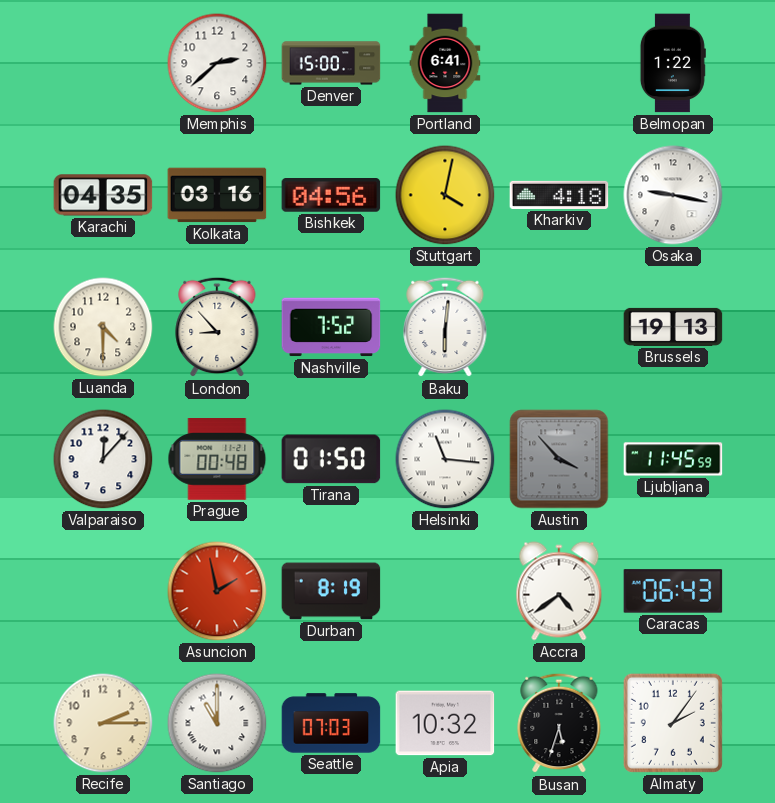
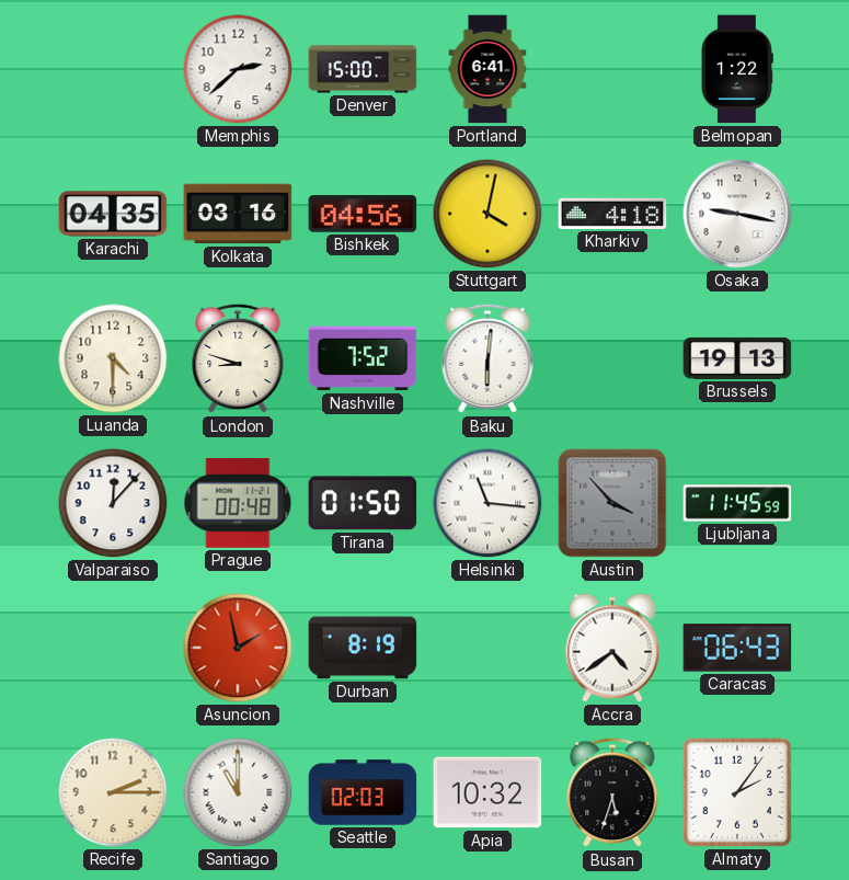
London: 8:53 -> 8:48
Seattle: 07:03 -> 02:03
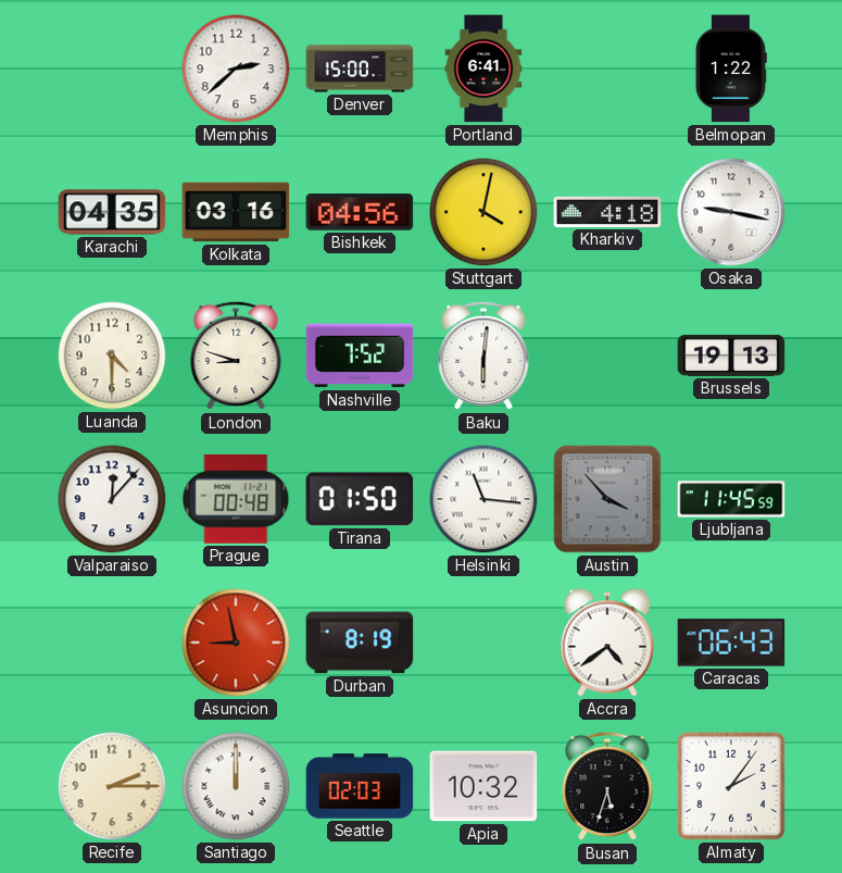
Asuncion: 1:58 -> 8:58
Santiago: 11:00 -> 12:00
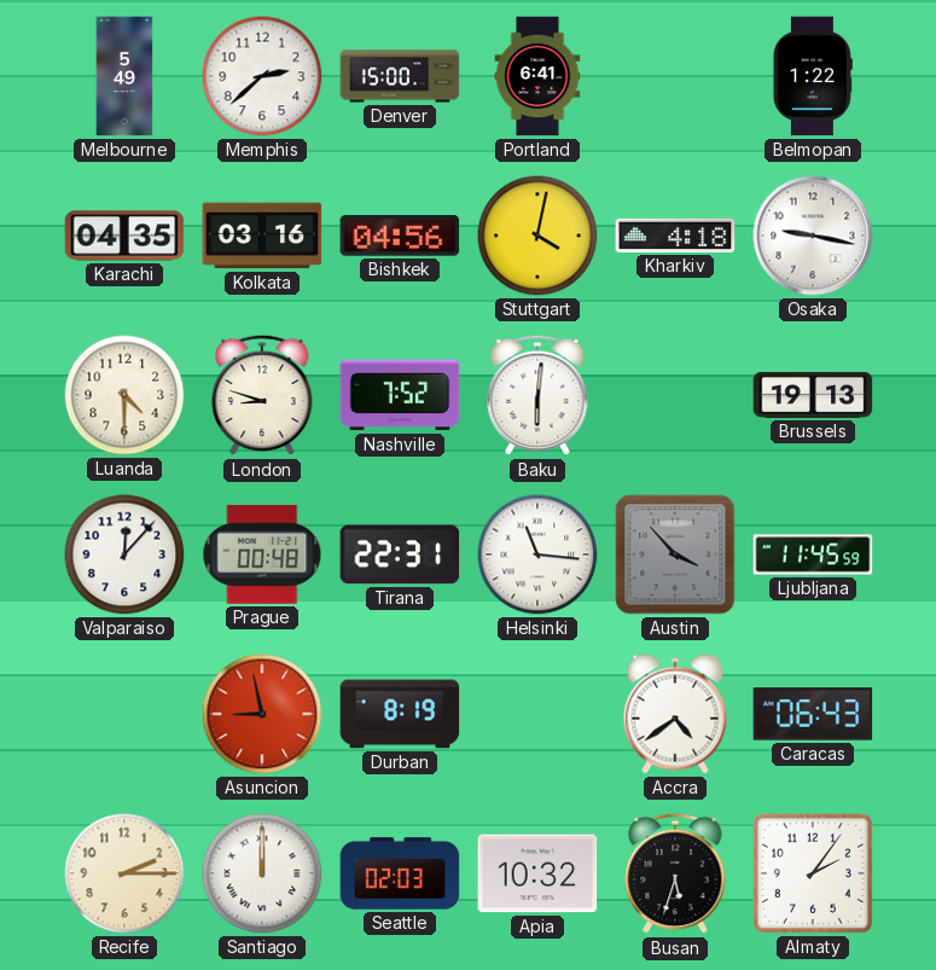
Melbourne: none -> 5:49
Tirana: 01:50 -> 22:31
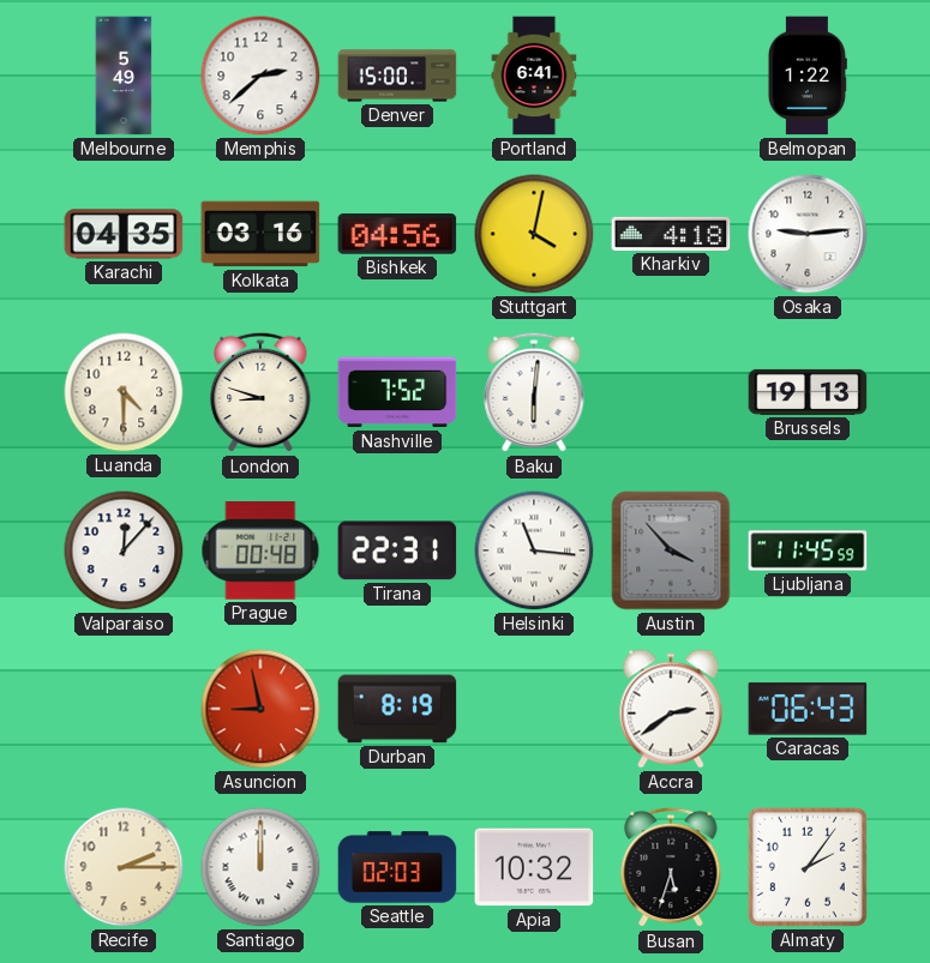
Osaka: 9:17 -> 9:14
Accra: 4:39 -> 2:39
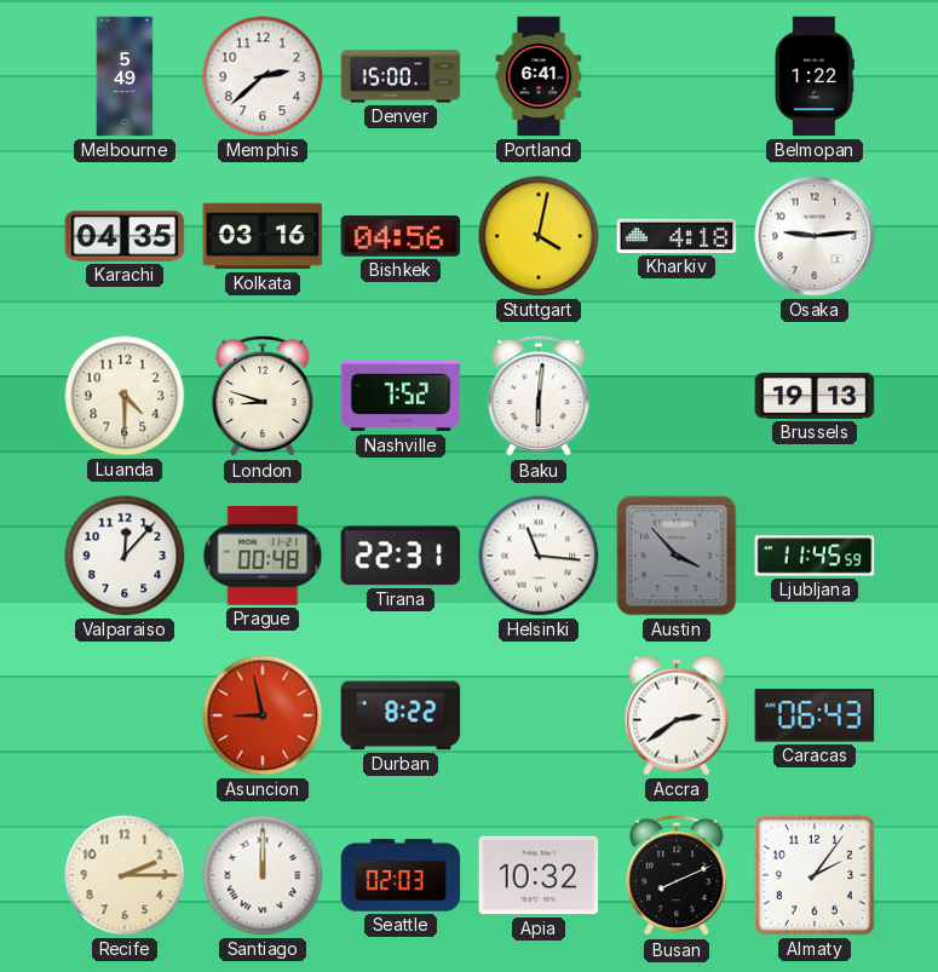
Durban: 8:19 -> 8:22
Busan: 5:33 -> 8:11
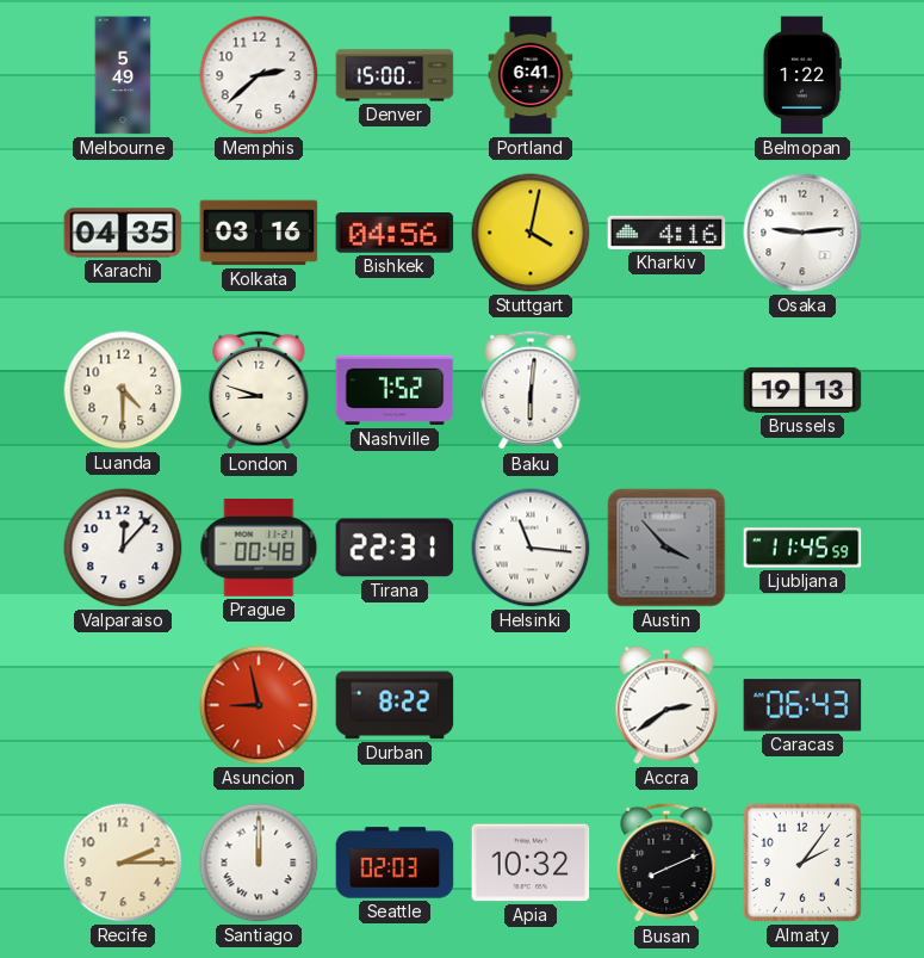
Kharkiv: 4:18 -> 4:16
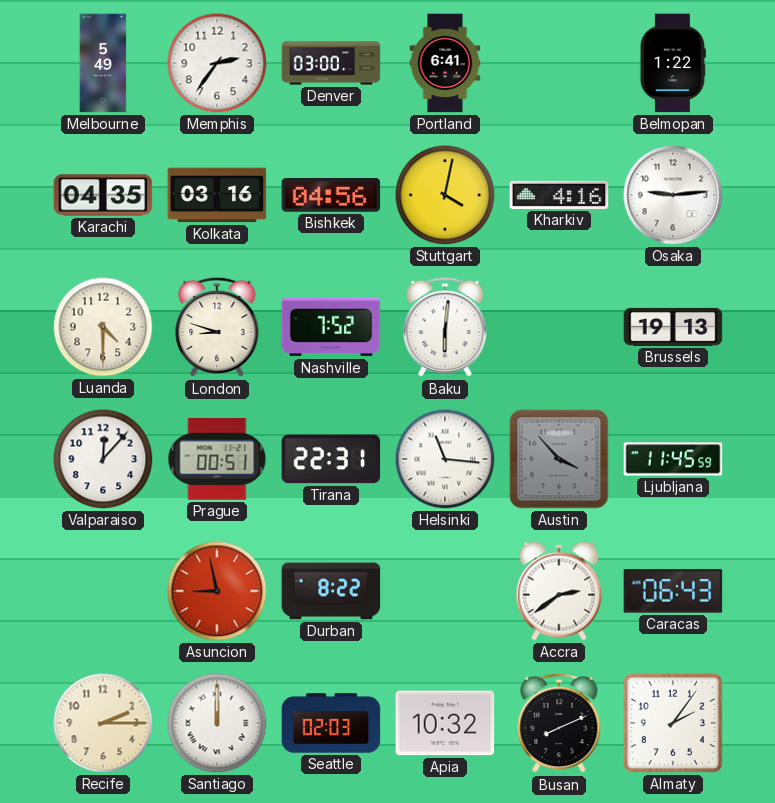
Memphis: 2:38 -> 2:36
Denver: 15:00 -> 03:00
Prague: 00:48 -> 00:51
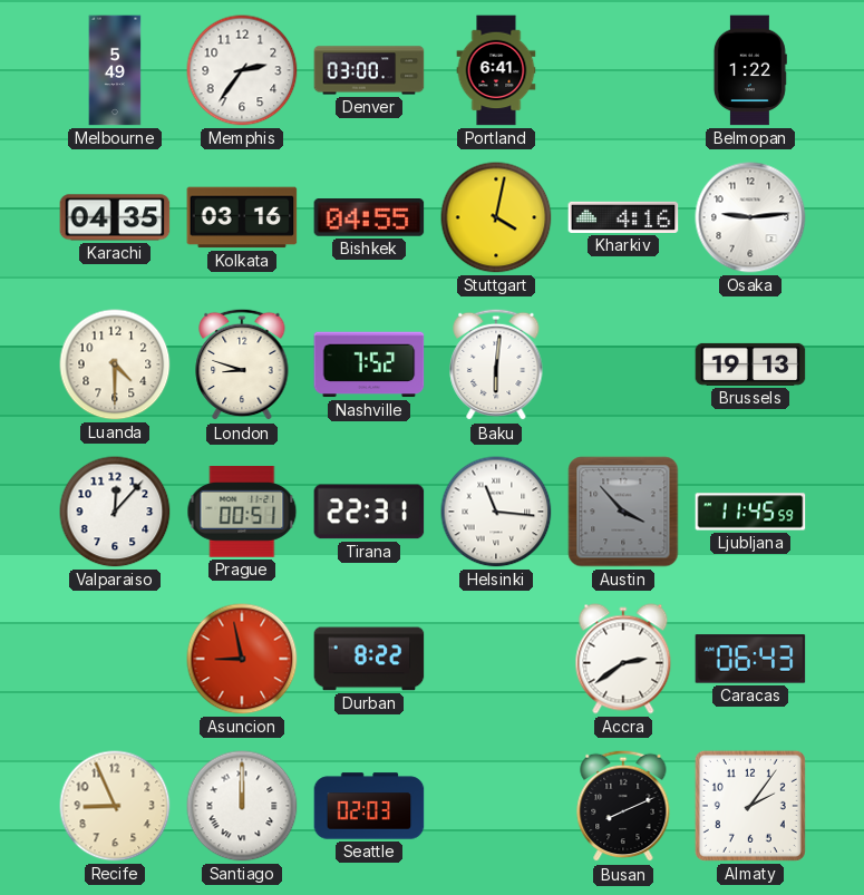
Bishkek: 04:56 -> 04:55
Recife: 2:15 -> 8:56
Apia: 10:32 -> none
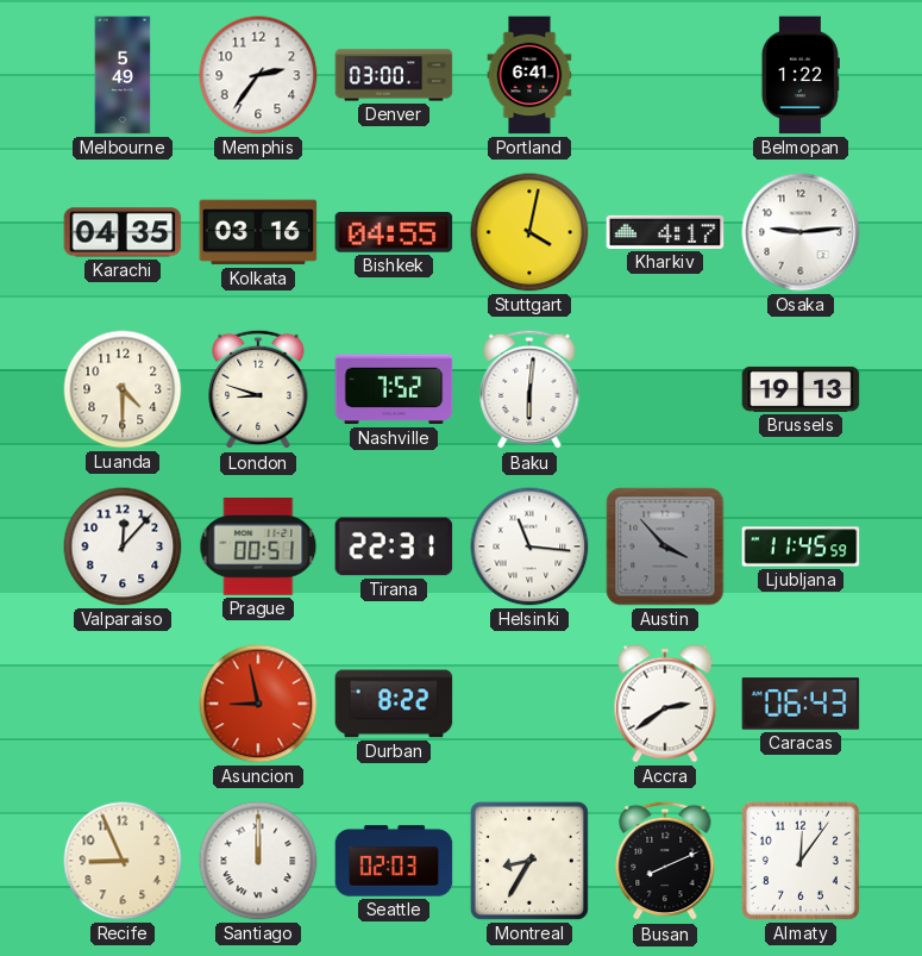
Kharkiv: 4:16 -> 4:17
Montreal: none -> 8:35
Almaty: 2:06 -> 12:06
